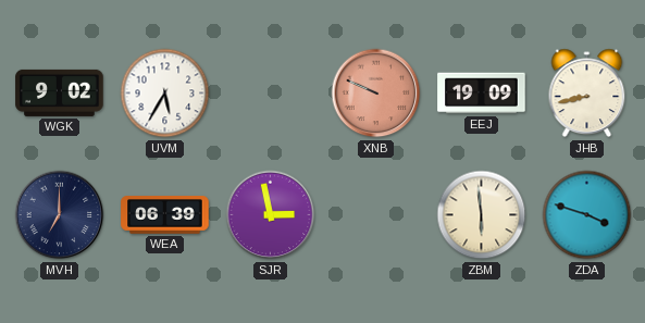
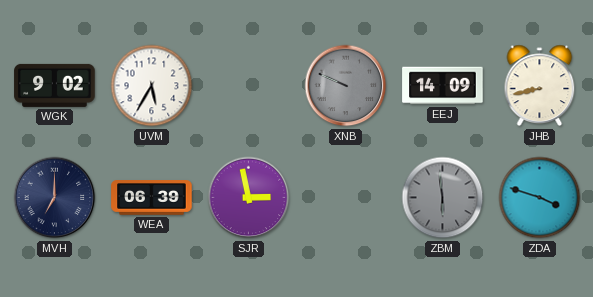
XNB dial: salmon -> grey
EEJ: 19:09 -> 14:09
ZBM dial: cream -> grey
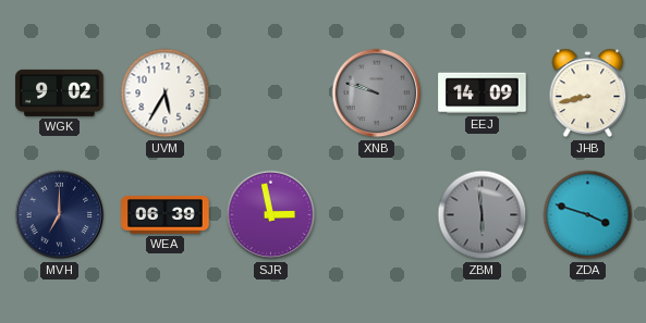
XNB: 9:49 -> 9:48
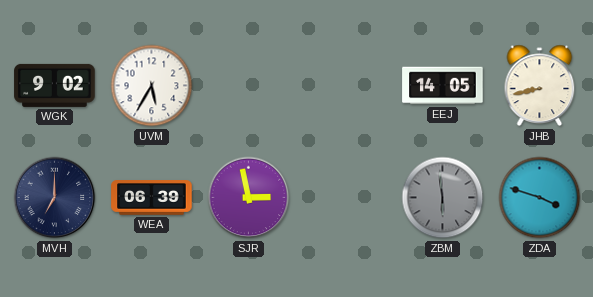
XNB: 9:48 -> none
EEJ: 14:09 -> 14:05
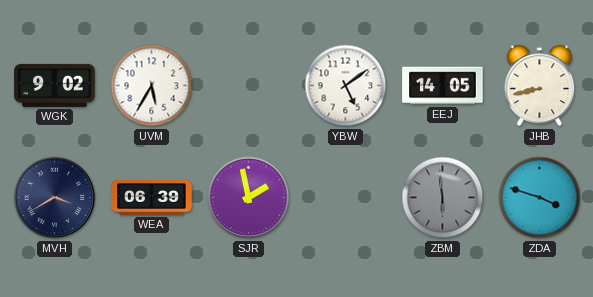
YBW: none -> 5:09
MVH: 7:00 -> 3:40
SJR: 2:58 -> 1:58
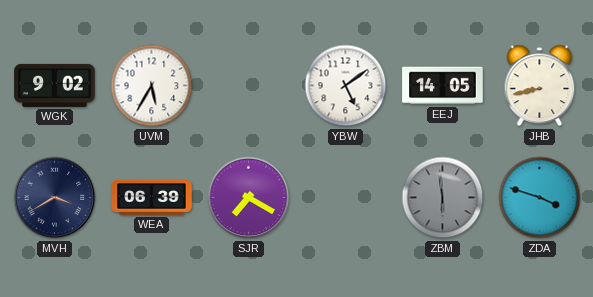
SJR: 1:58 -> 7:20
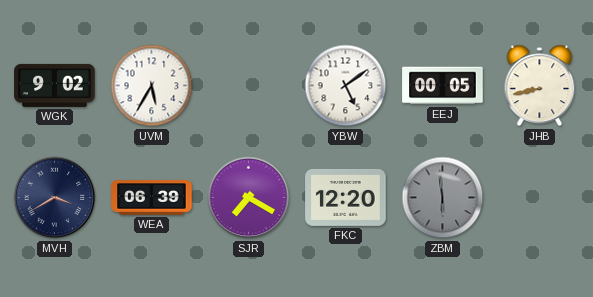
EEJ: 14:05 -> 00:05
FKC: none -> 12:20
ZDA: 3:48 -> none
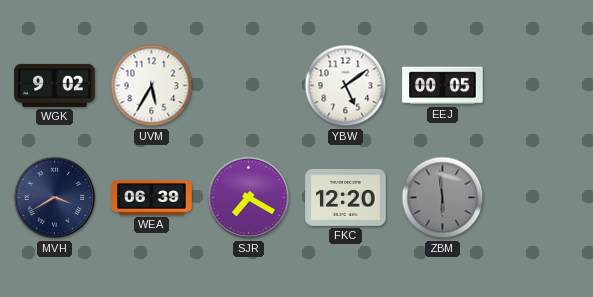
JHB: 8:43 -> none
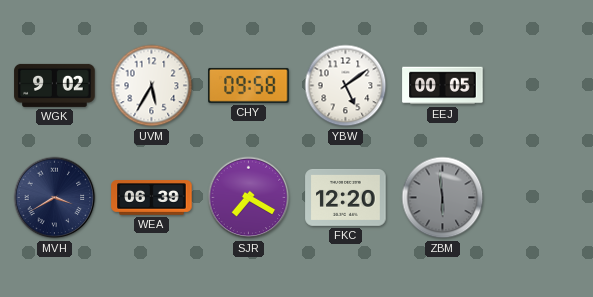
CHY: none -> 09:58
